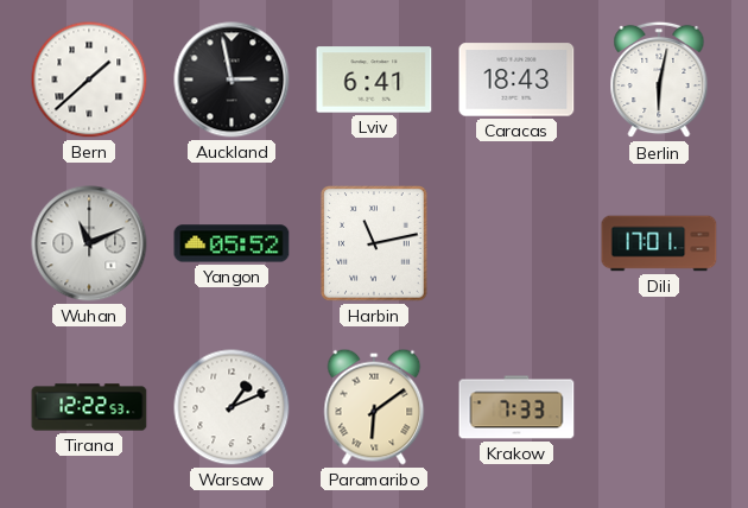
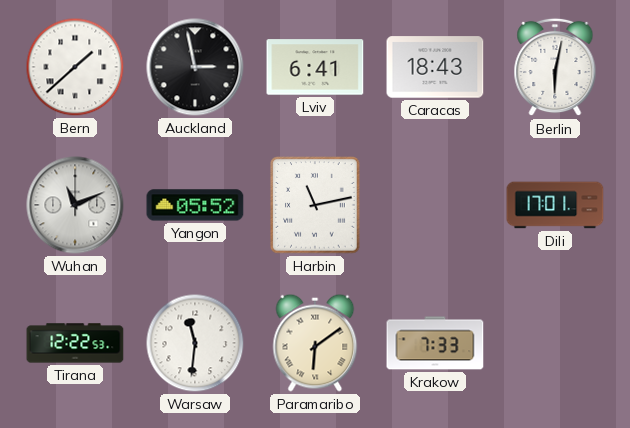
Warsaw: 1:11 -> 11:31
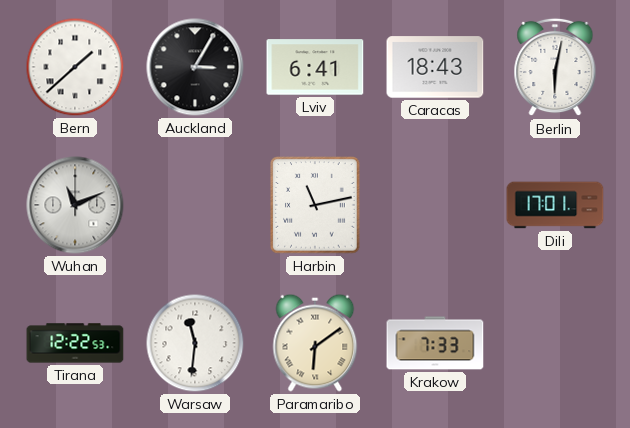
Auckland: 2:58 -> 3:05
Yangon: 05:52 -> none
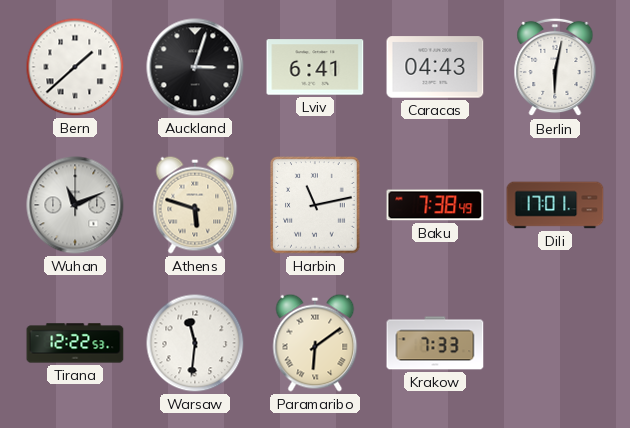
Auckland: 3:05 -> 3:03
Caracas: 18:43 -> 04:43
Athens: none -> 5:48
Baku: none -> 7:38
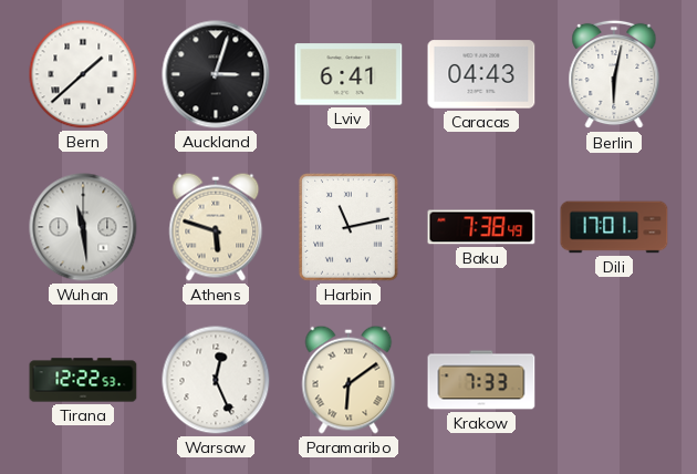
Wuhan: 11:11 -> 11:29
Warsaw: 11:31 -> 12:26
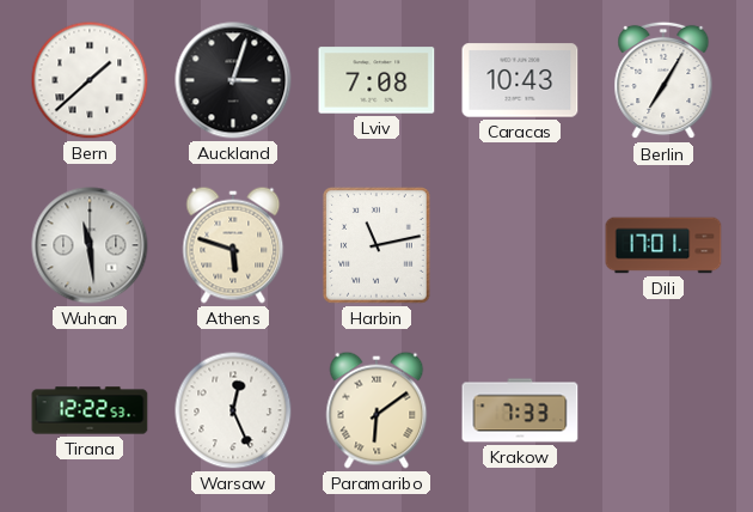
Lviv: 6:41 -> 7:08
Caracas: 04:43 -> 10:43
Berlin: 6:02 -> 7:05
Baku: 7:38 -> none
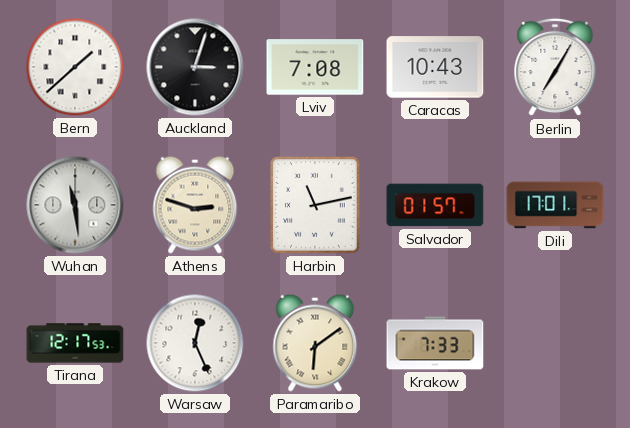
Athens: 5:48 -> 2:48
Salvador: none -> 01:57
Tirana: 12:22 -> 12:17
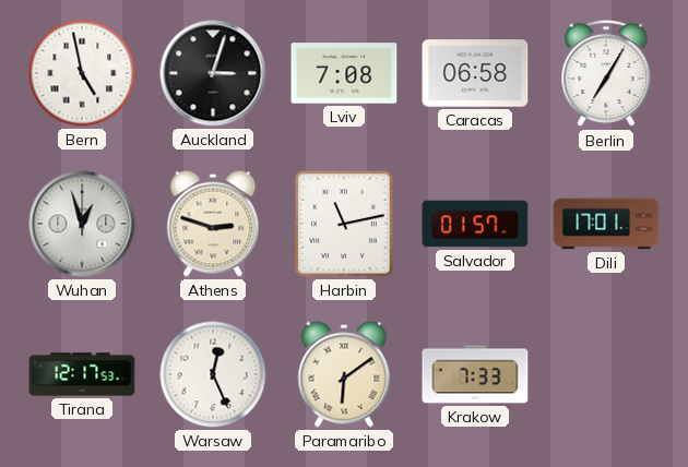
Bern: 1:38 -> 4:58
Caracas: 10:43 -> 06:58
Wuhan: 11:29 -> 12:57
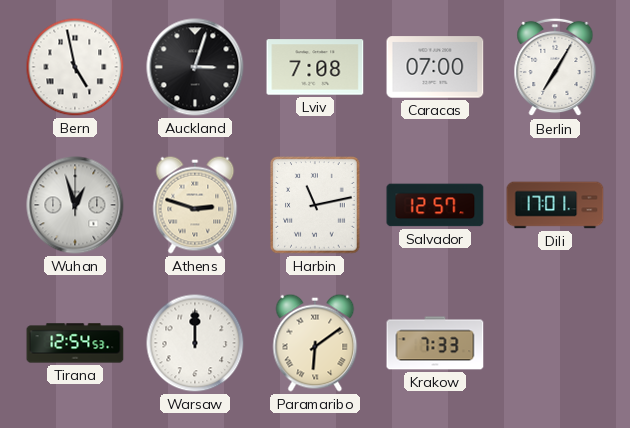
Caracas: 06:58 -> 07:00
Salvador: 01:57 -> 12:57
Tirana: 12:17 -> 12:54
Warsaw: 12:26 -> 12:00
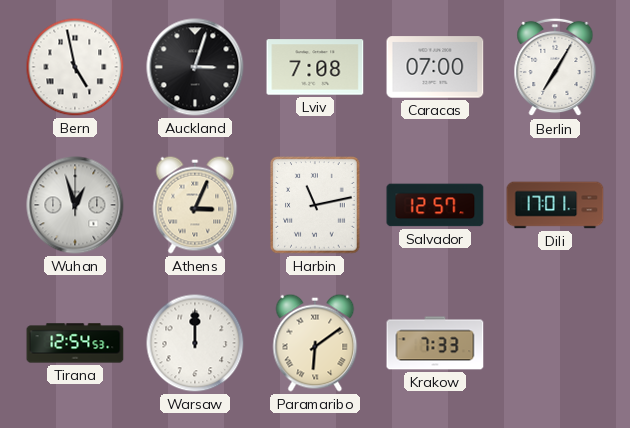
Athens: 2:48 -> 3:04
